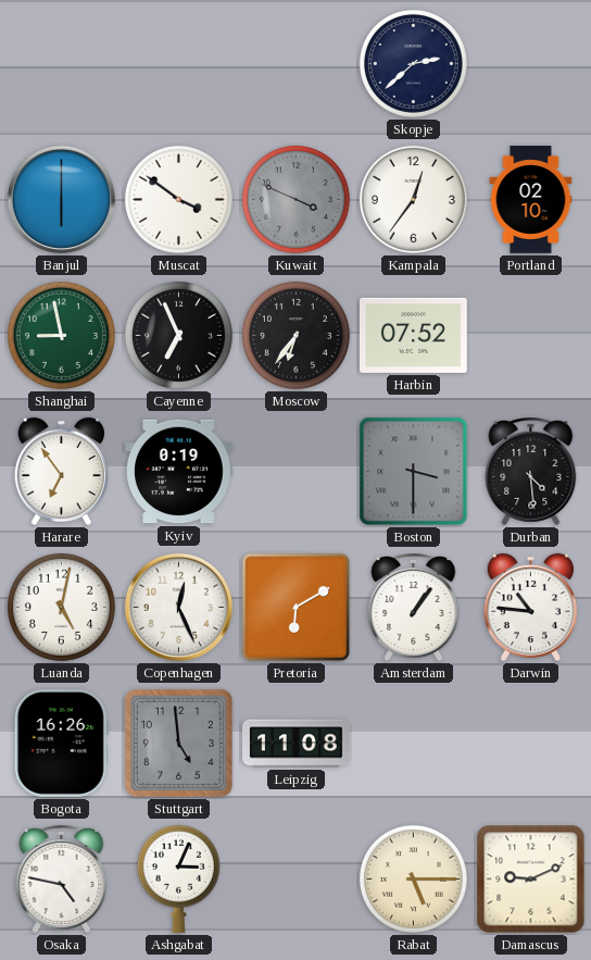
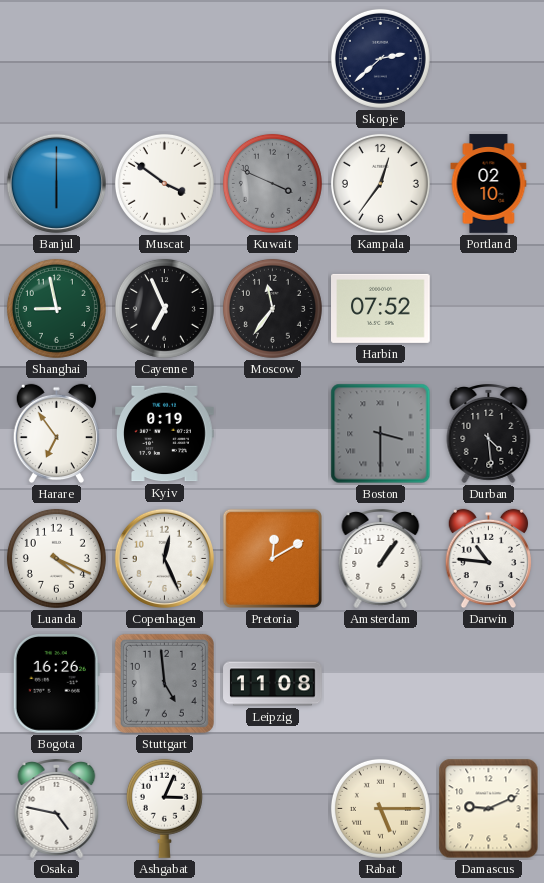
Moscow: 6:36 -> 11:36
Luanda: 5:02 -> 4:19
Pretoria: 6:10 -> 12:10
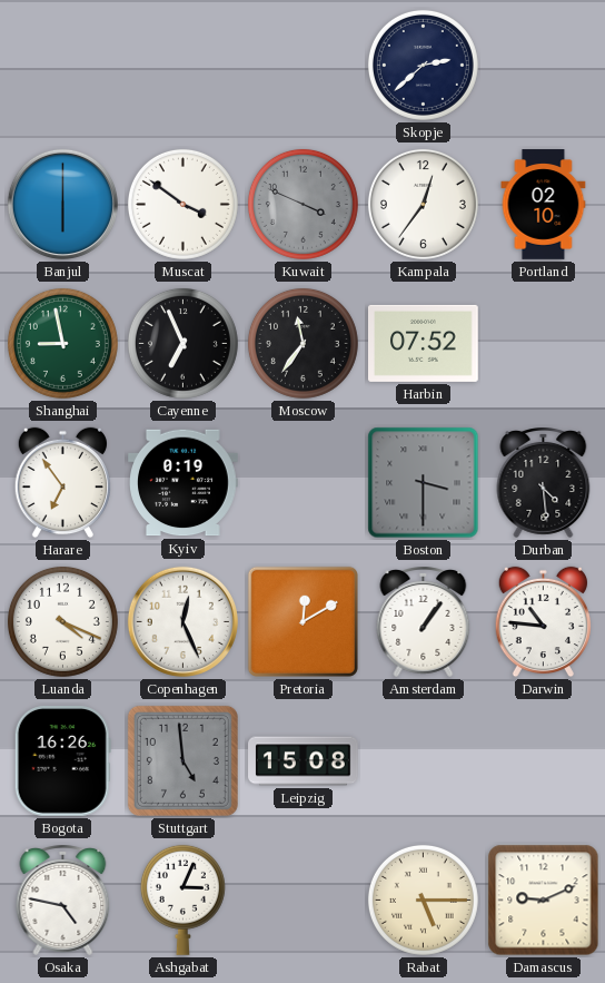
Leipzig: 11:08 -> 15:08
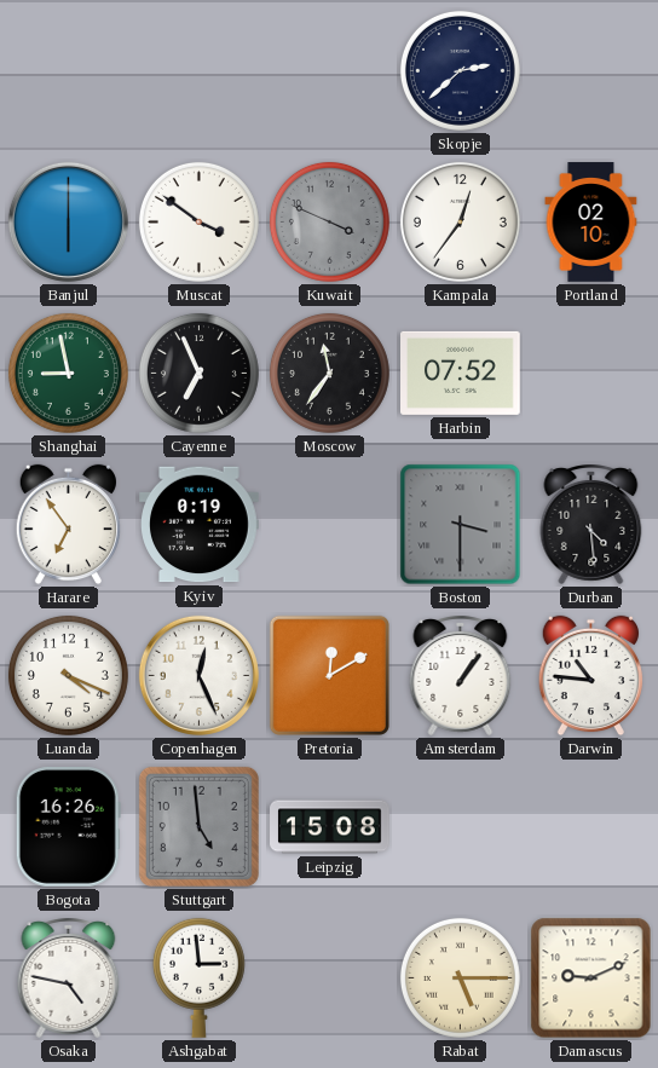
Ashgabat: 3:04 -> 2:59
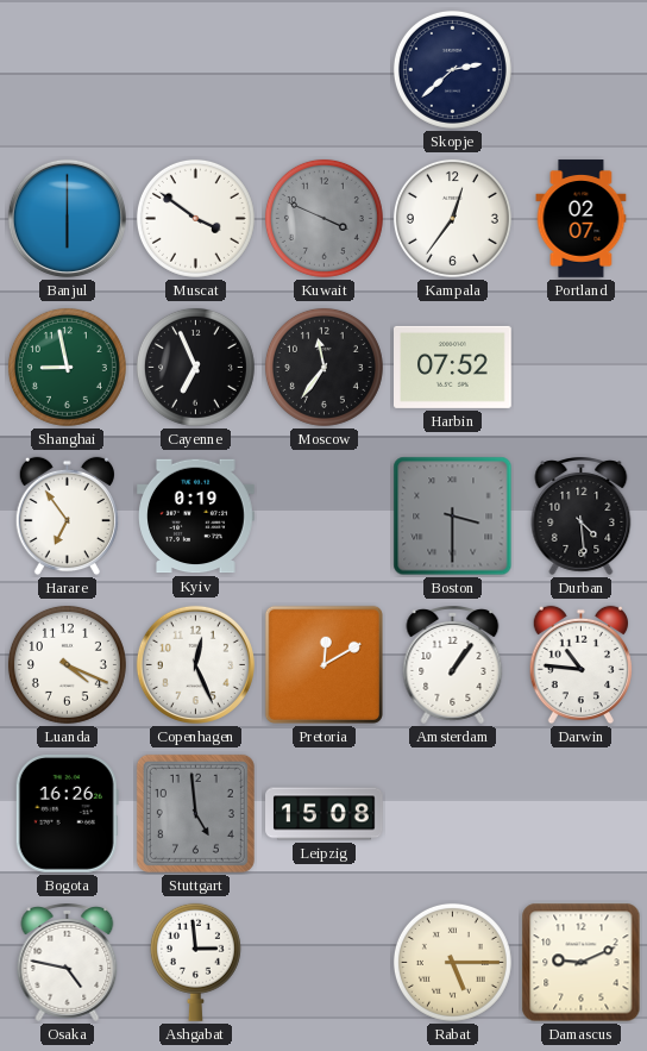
Portland: 02:10 -> 02:07
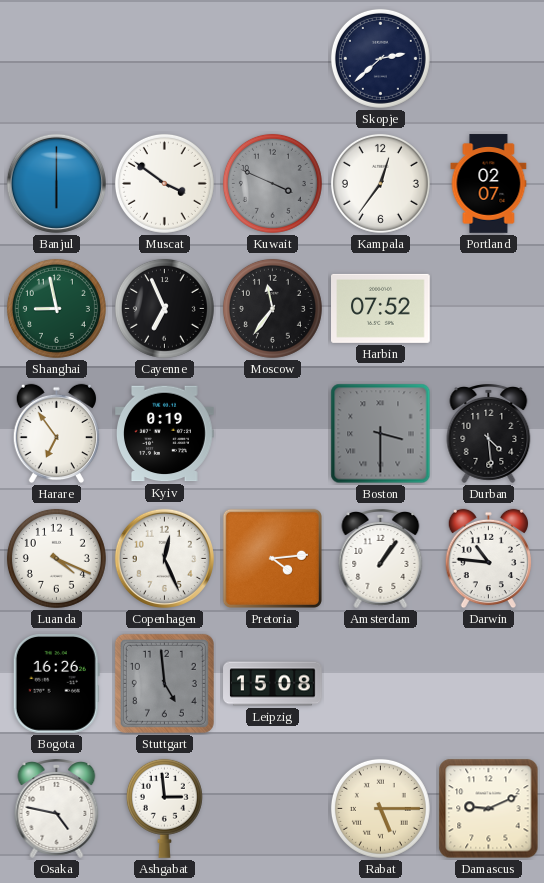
Pretoria: 12:10 -> 4:14
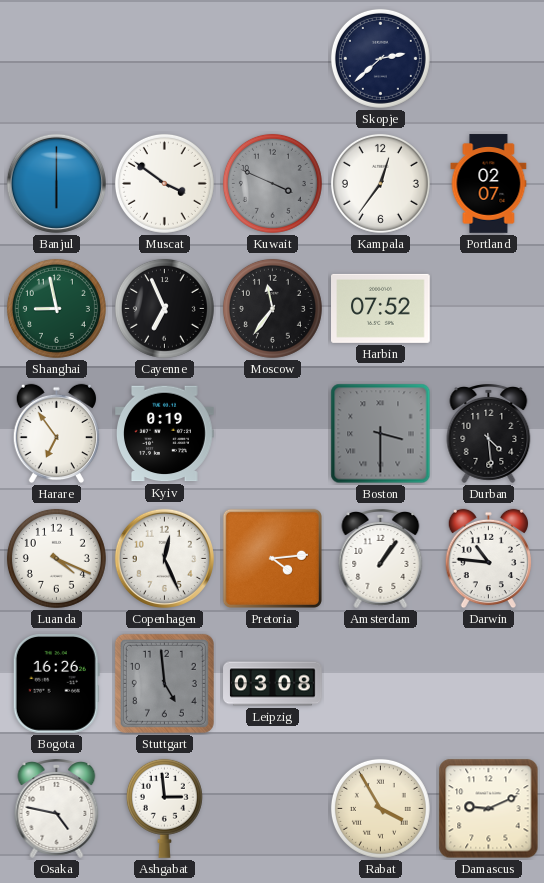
Leipzig: 15:08 -> 03:08
Rabat: 5:15 -> 3:55
